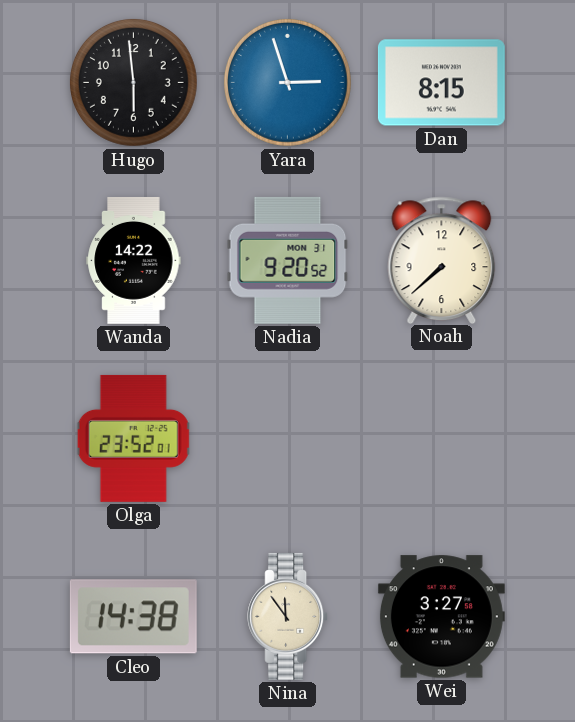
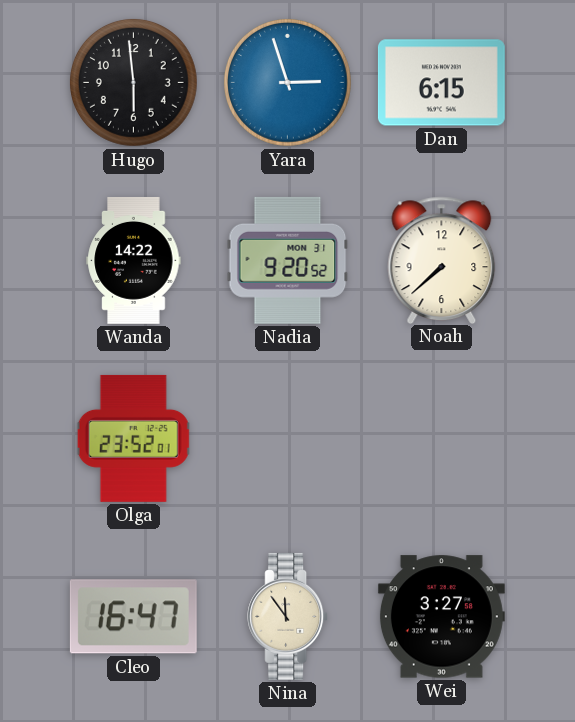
Dan: 8:15 -> 6:15
Cleo: 14:38 -> 16:47
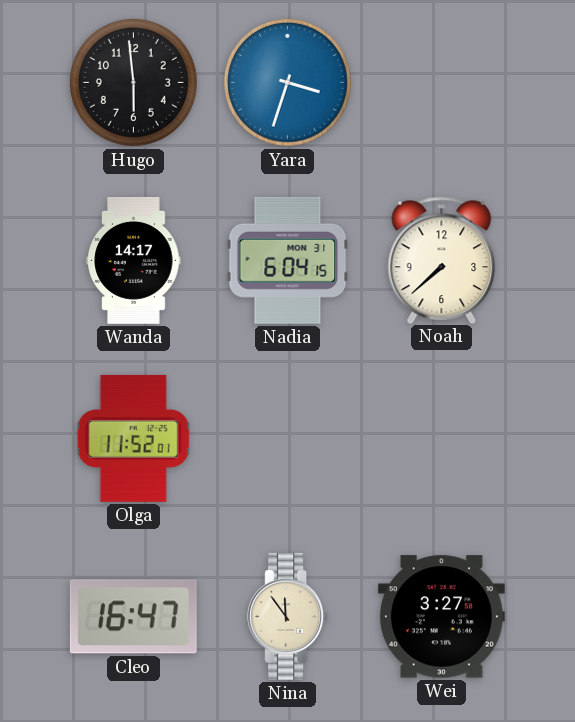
Yara: 2:57 -> 3:33
Dan: 6:15 -> none
Wanda: 14:22 -> 14:17
Nadia: 9:20 -> 6:04
Olga: 23:52 -> 11:52
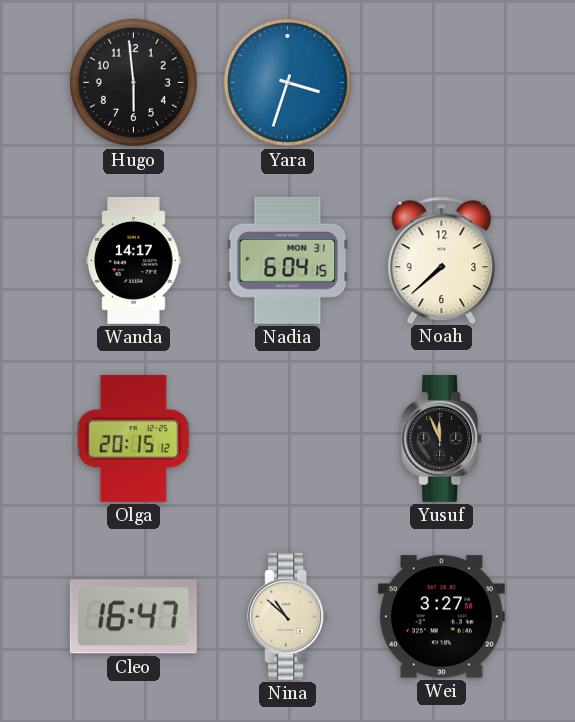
Olga: 11:52 -> 20:15
Yusuf: none -> 11:56
Nina: 11:54 -> 10:52
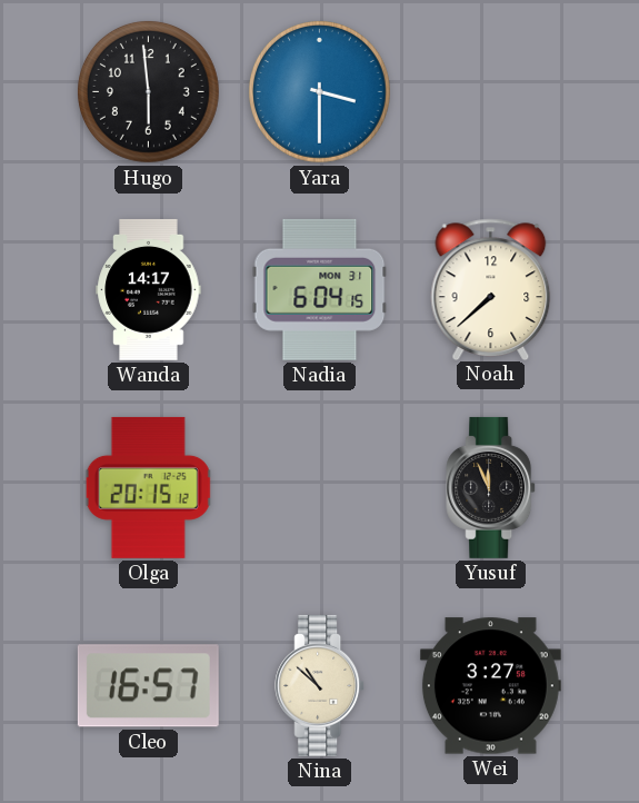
Yara: 3:33 -> 3:30
Cleo: 16:47 -> 16:57
